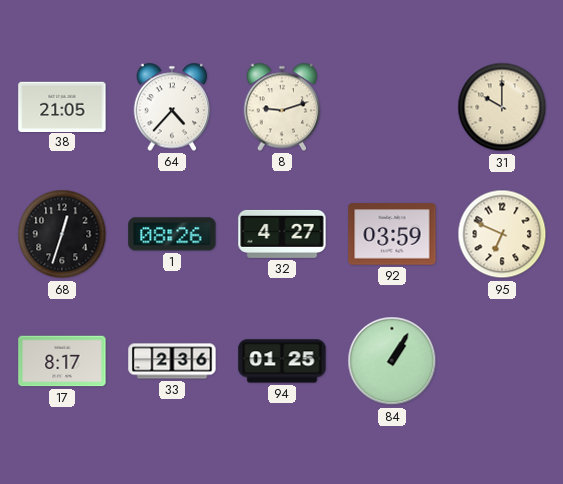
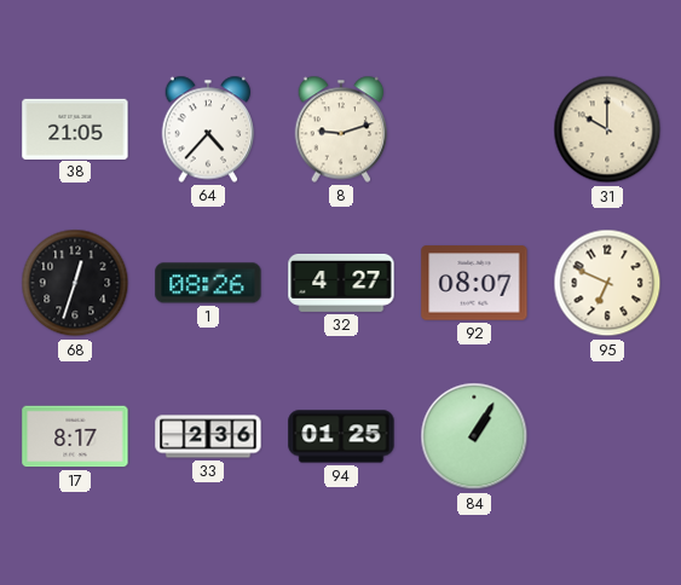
92: 03:59 -> 08:07
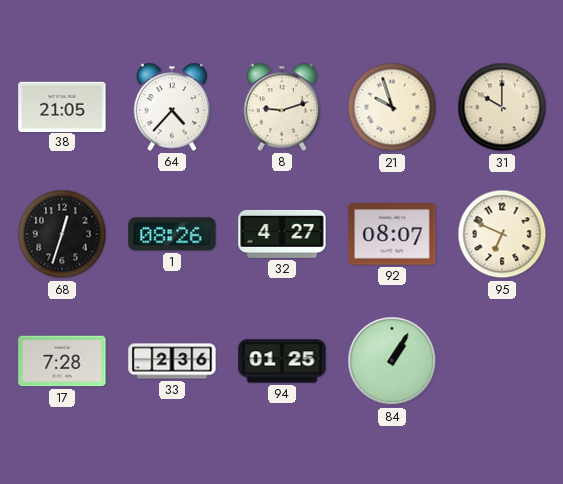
21: none -> 9:57
17: 8:17 -> 7:28
